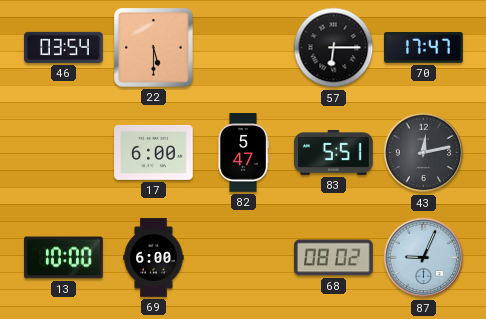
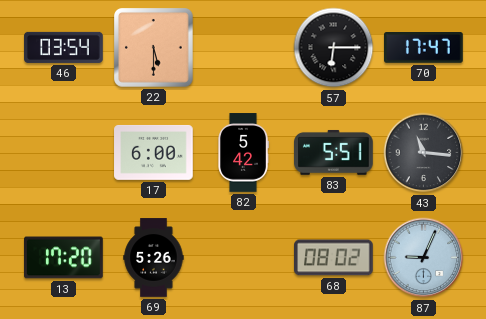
82: 5:47 -> 5:42
43: 12:13 -> 11:16
13: 10:00 -> 17:20
69: 6:00 -> 5:26
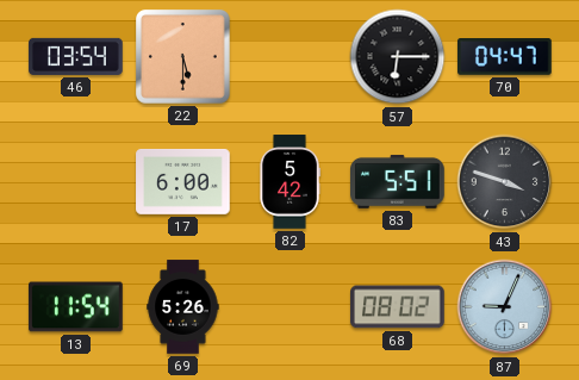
70: 17:47 -> 04:47
43: 11:16 -> 3:48
13: 17:20 -> 11:54
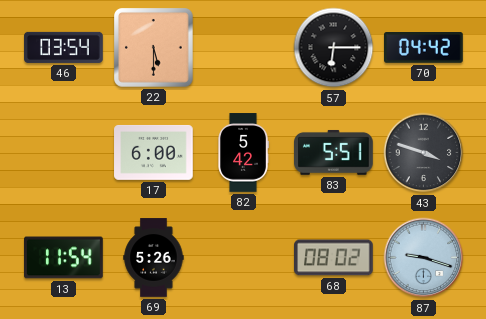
70: 04:47 -> 04:42
87: 9:04 -> 9:18
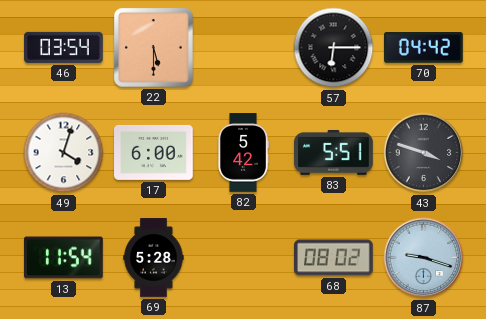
49: none -> 4:03
69: 5:26 -> 5:28
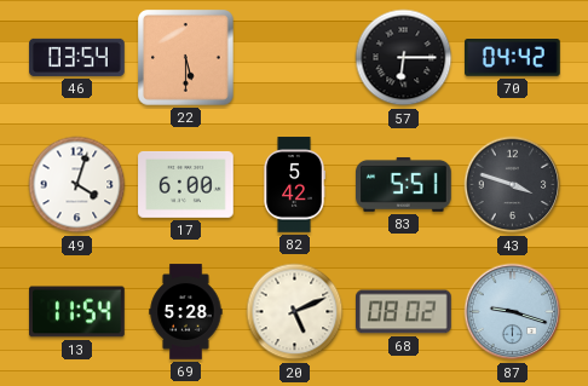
20: none -> 5:11
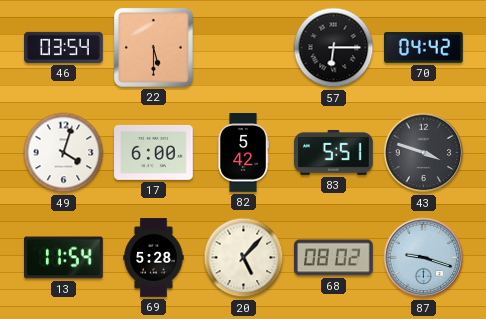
20: 5:11 -> 5:07
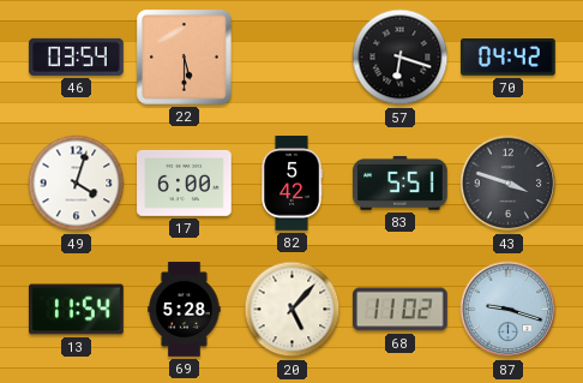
57: 6:15 -> 6:18
68: 08:02 -> 11:02
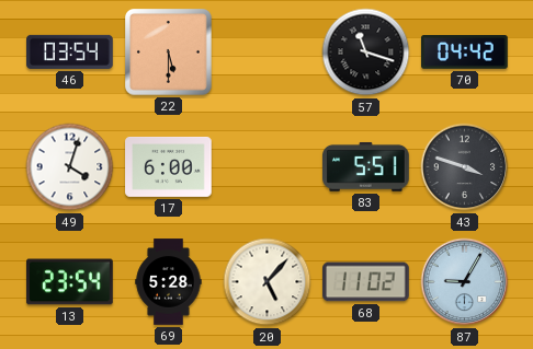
57: 6:18 -> 11:18
82: 5:42 -> none
13: 11:54 -> 23:54
87: 9:18 -> 9:05
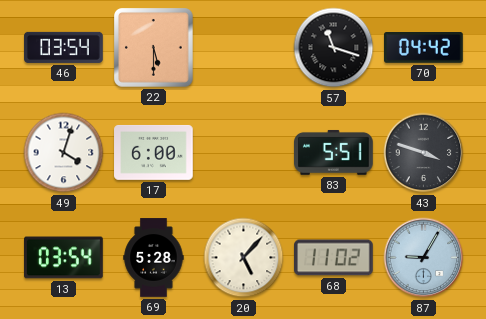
13: 23:54 -> 03:54
